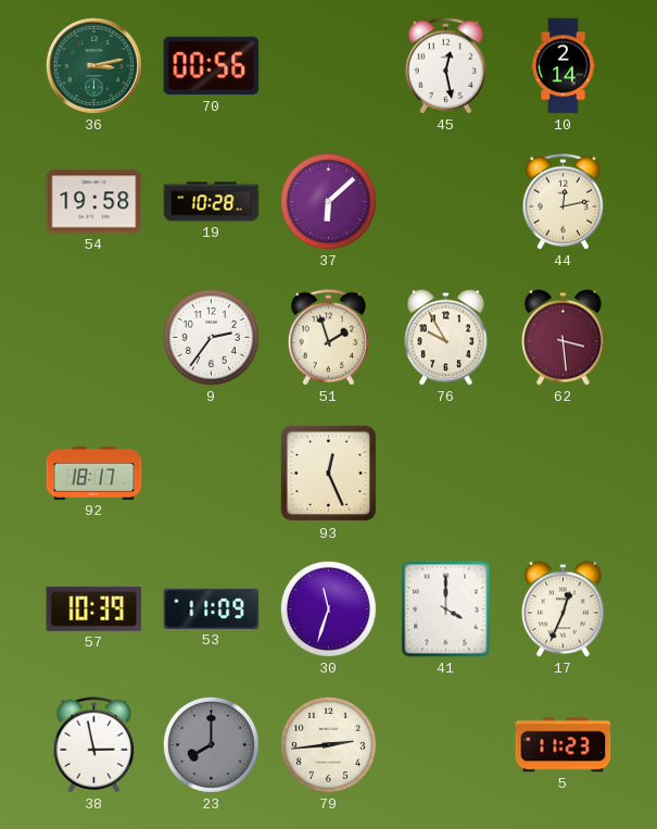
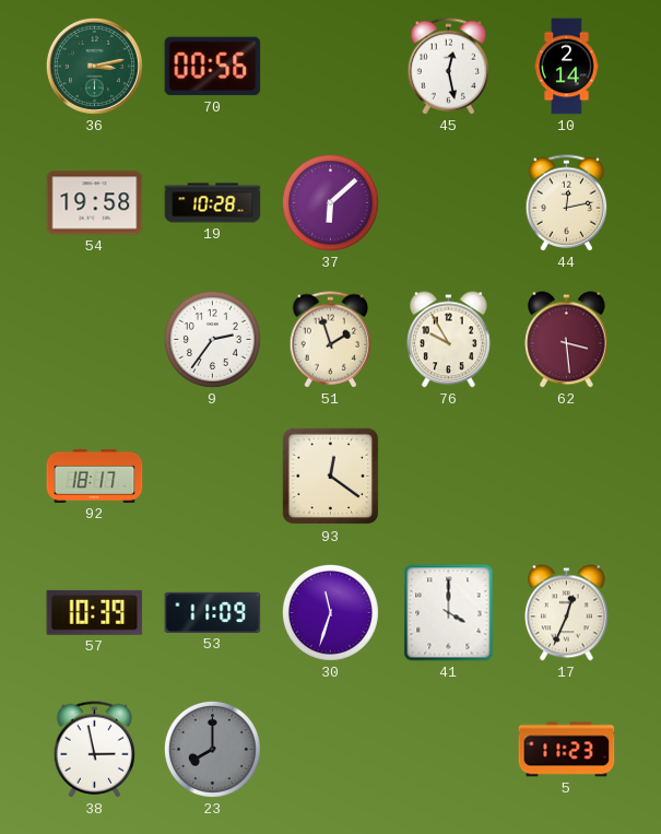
93: 12:26 -> 12:21
79: 2:44 -> none
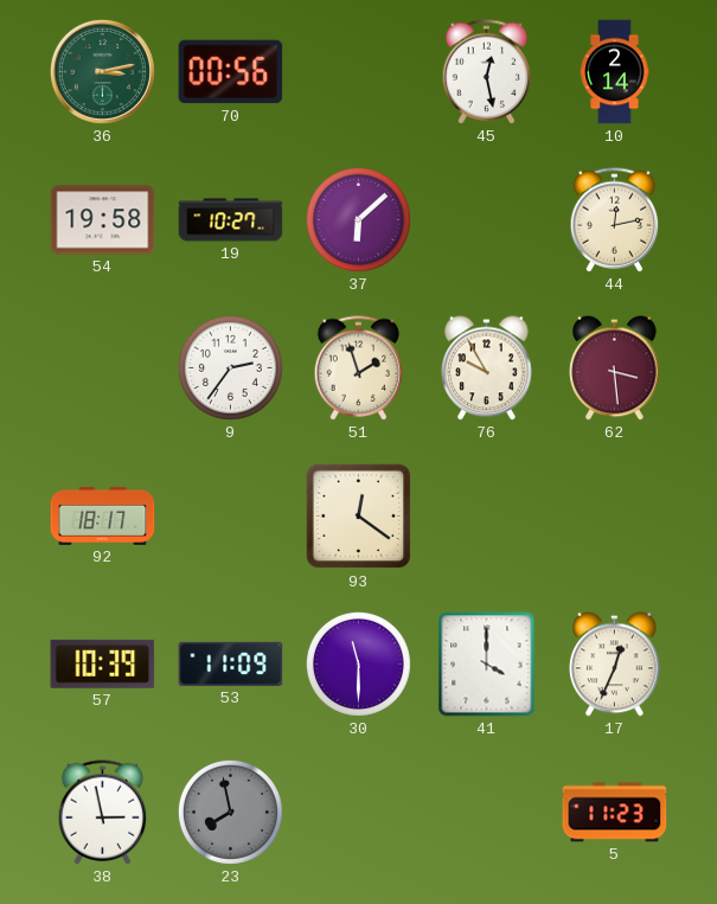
19: 10:28 -> 10:27
30: 11:33 -> 11:30
23: 8:00 -> 7:58
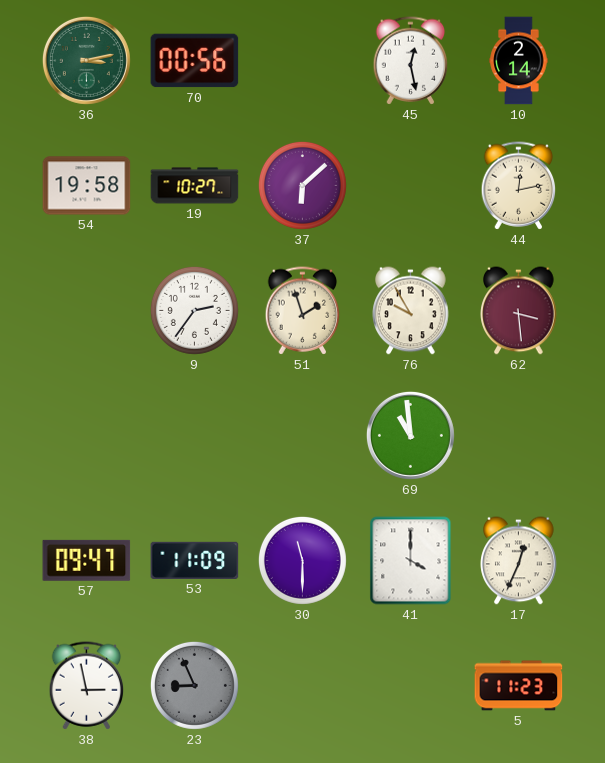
92: 18:17 -> none
93: 12:21 -> none
69: none -> 10:59
57: 10:39 -> 09:47
23: 7:58 -> 8:56
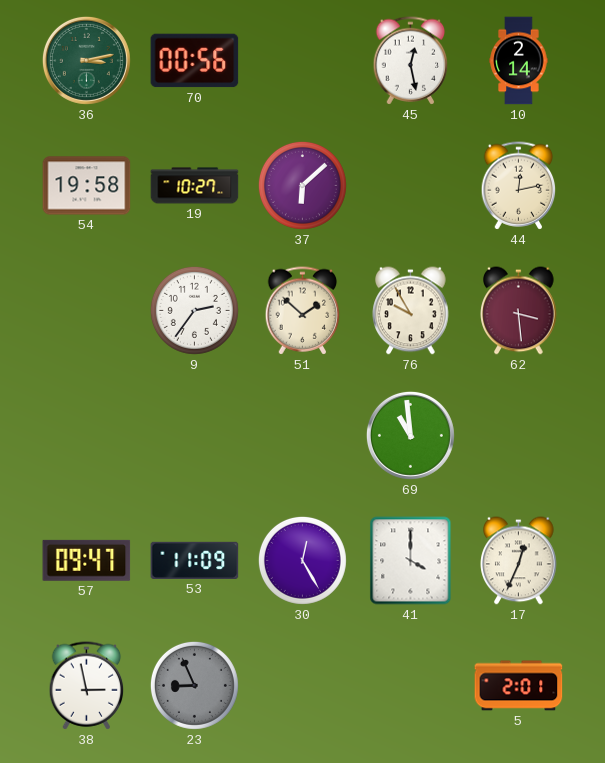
51: 1:57 -> 1:52
30: 11:30 -> 12:25
5: 11:23 -> 2:01
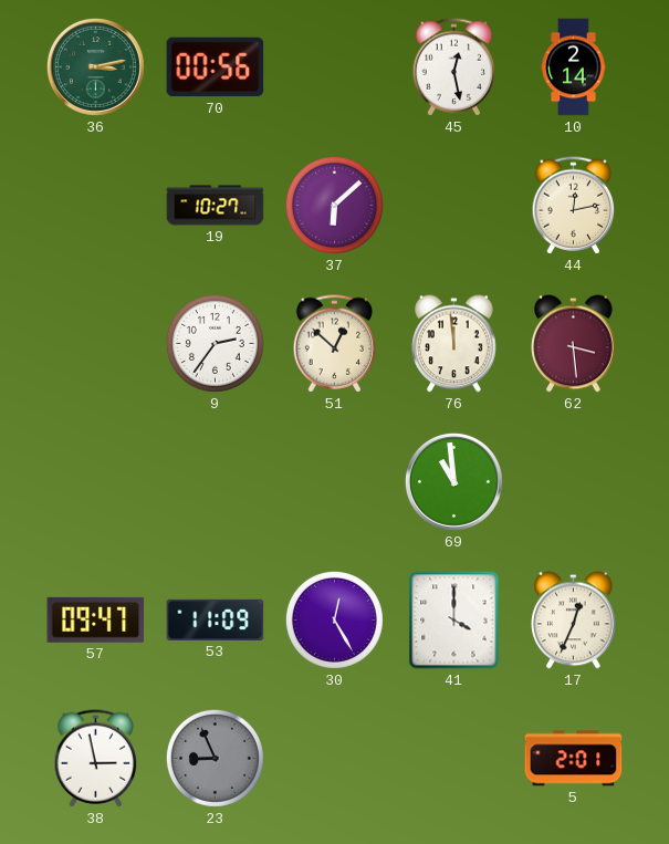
54: 19:58 -> none
51: 1:52 -> 12:52
76: 9:55 -> 11:59
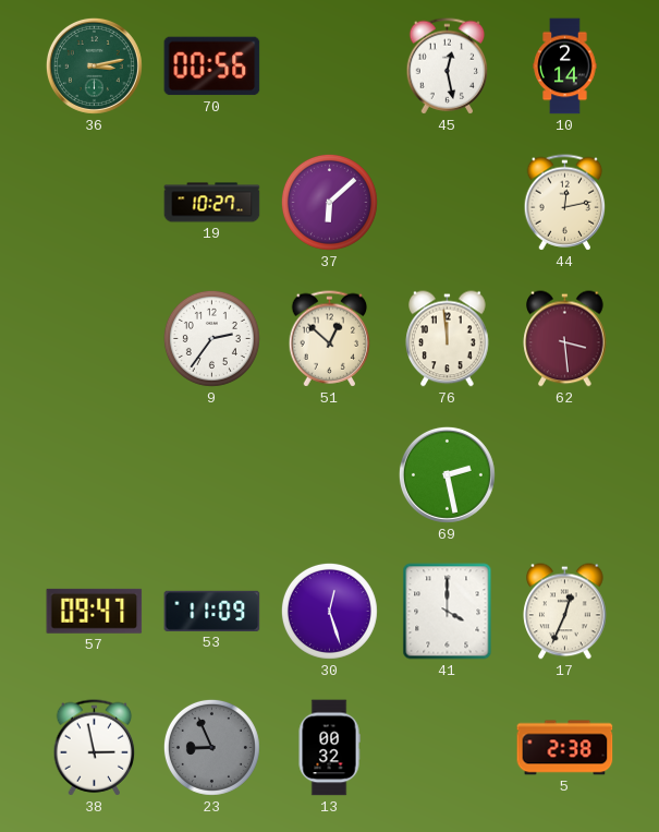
69: 10:59 -> 2:28
30: 12:25 -> 12:27
13: none -> 00:32
5: 2:01 -> 2:38
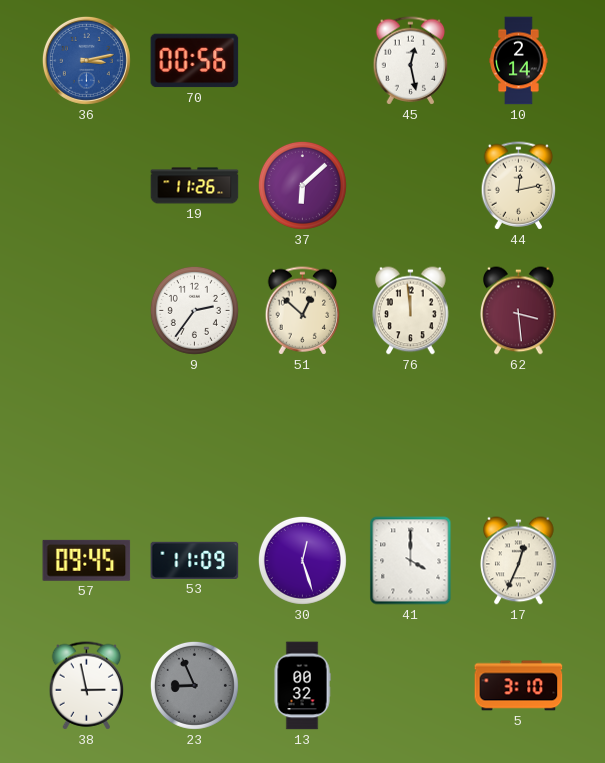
36 dial: green -> blue
19: 10:27 -> 11:26
69: 2:28 -> none
57: 09:47 -> 09:45
5: 2:38 -> 3:10
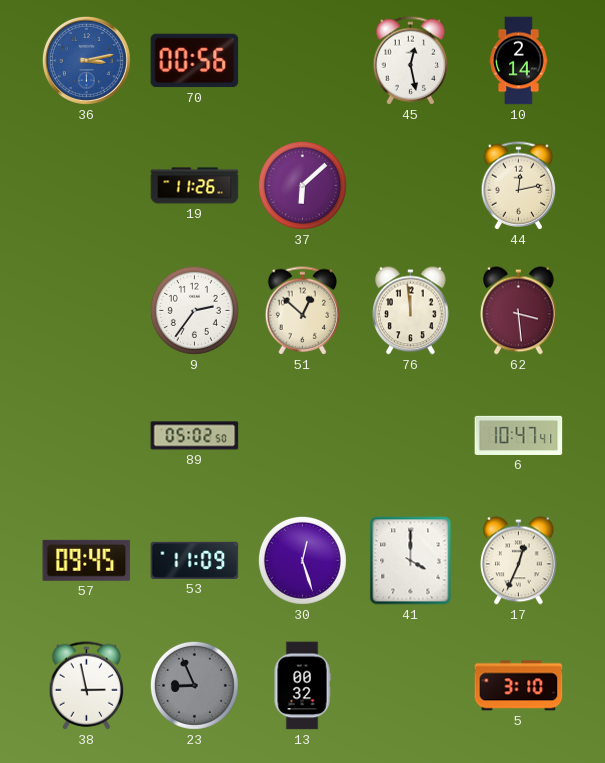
89: none -> 05:02
6: none -> 10:47
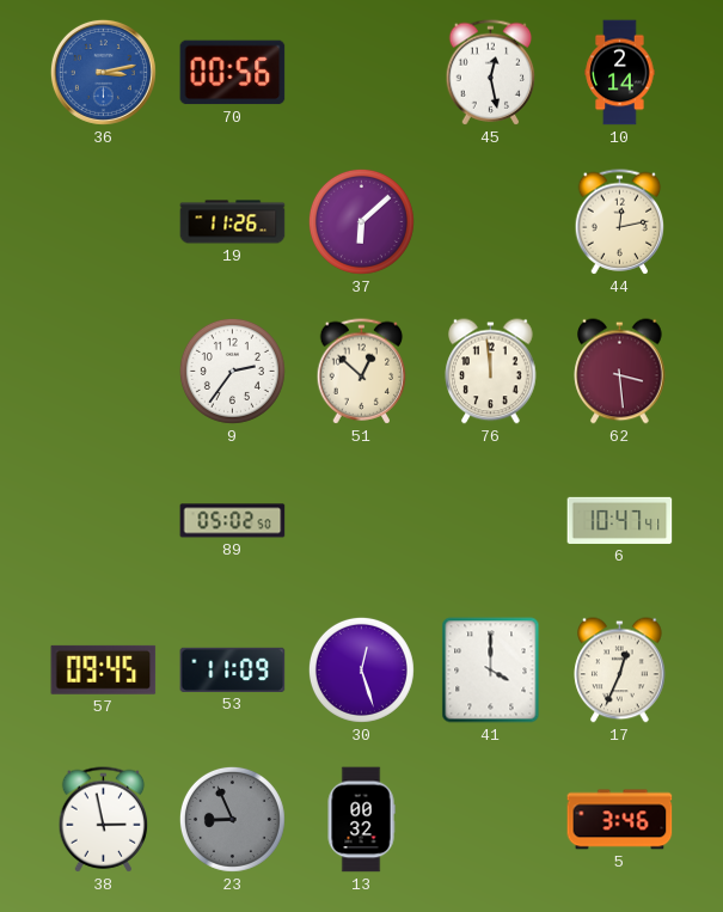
5: 3:10 -> 3:46
